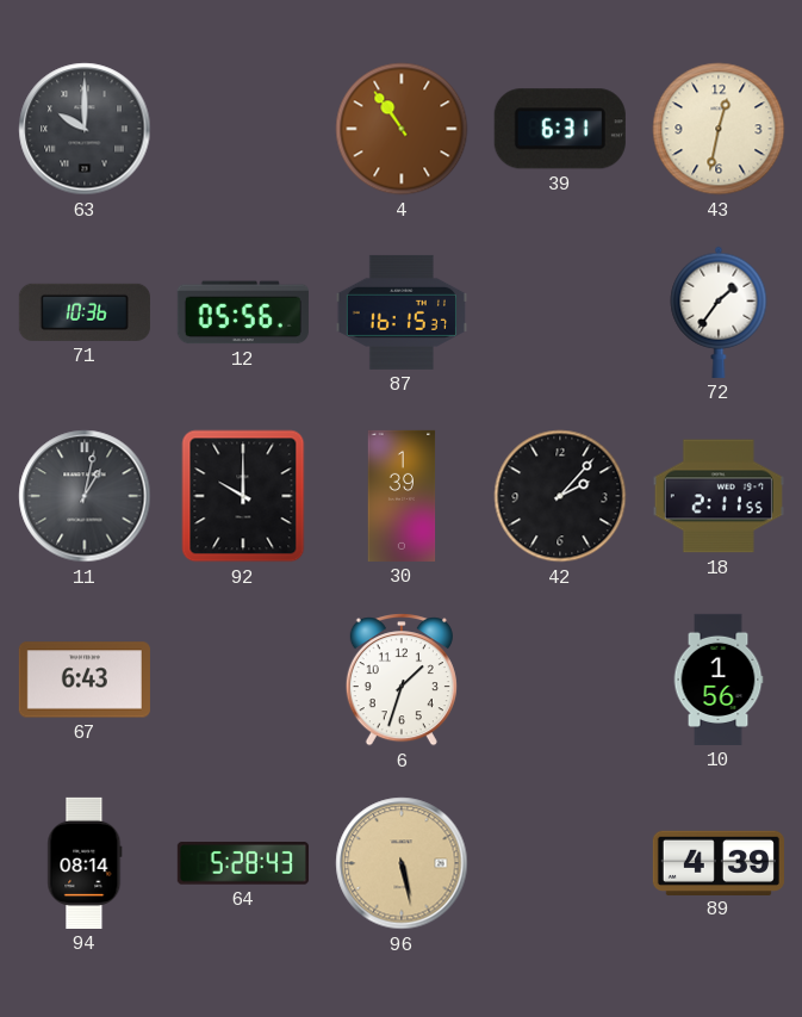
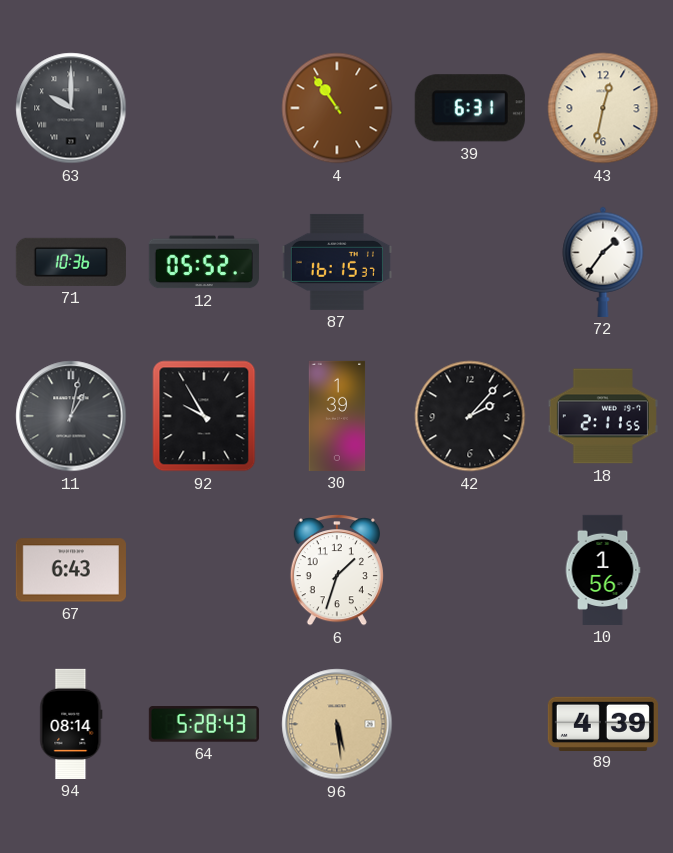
12: 05:56 -> 05:52
92: 10:00 -> 9:55
96: 5:28 -> 5:29
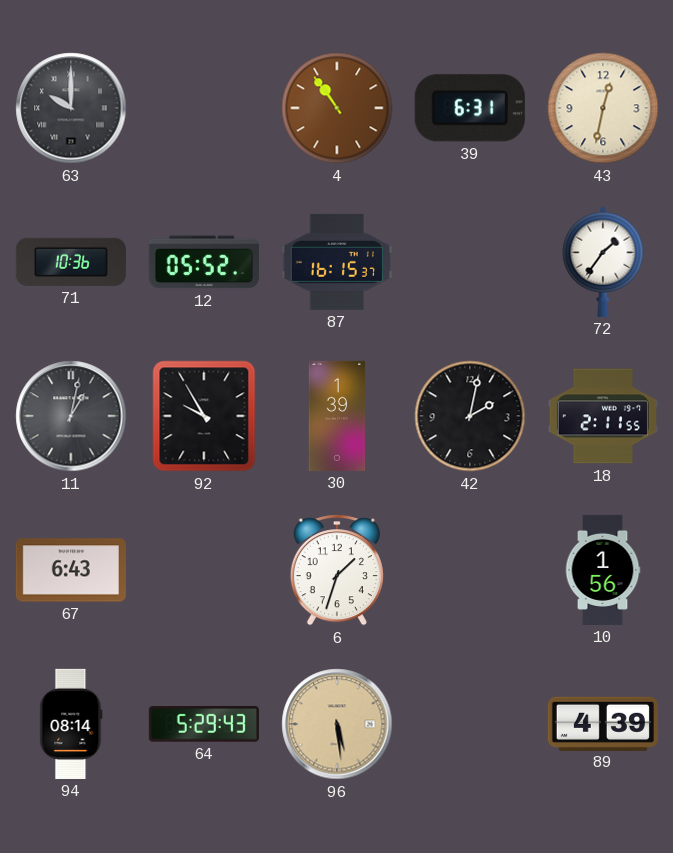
42: 2:07 -> 2:02
64: 5:28 -> 5:29
